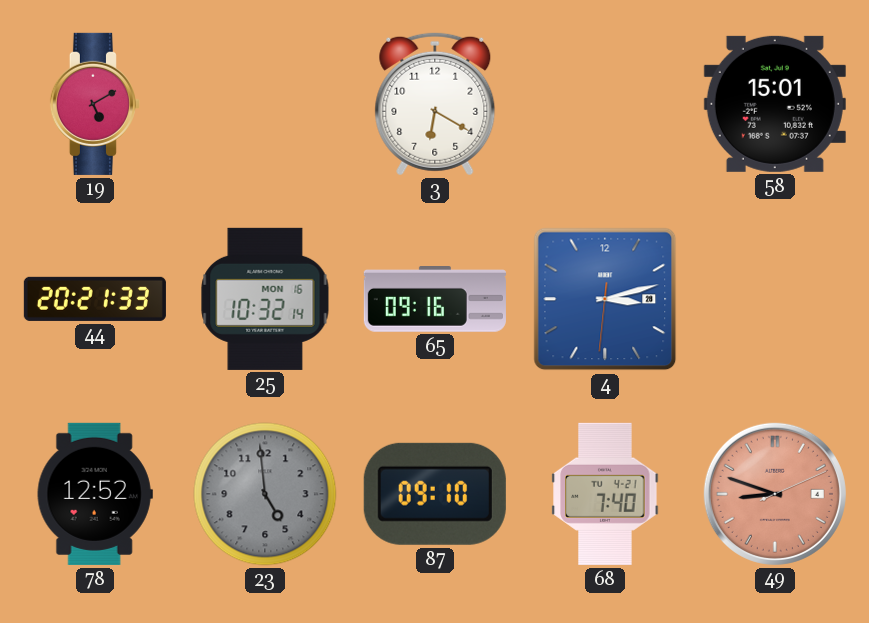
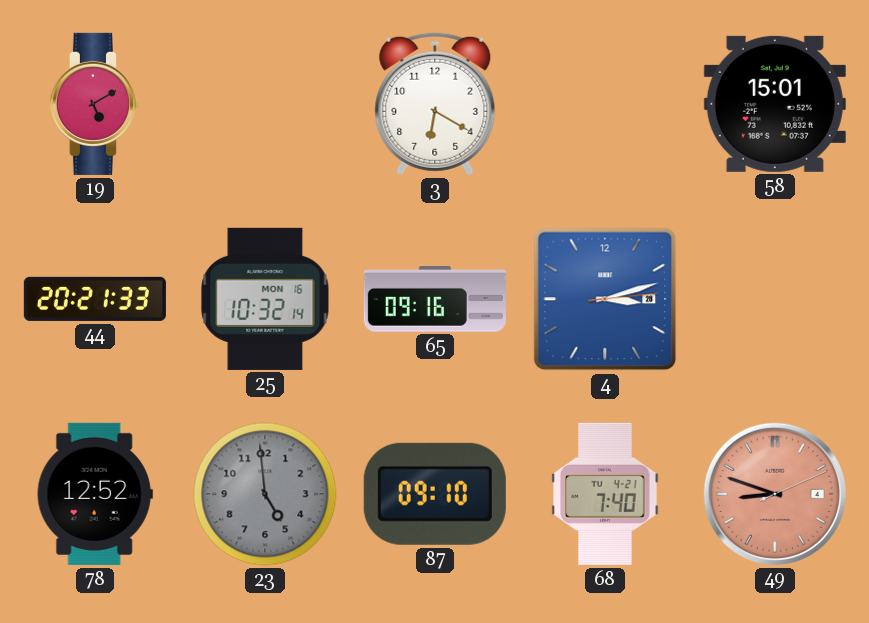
4: 3:12:31 -> 3:12:14
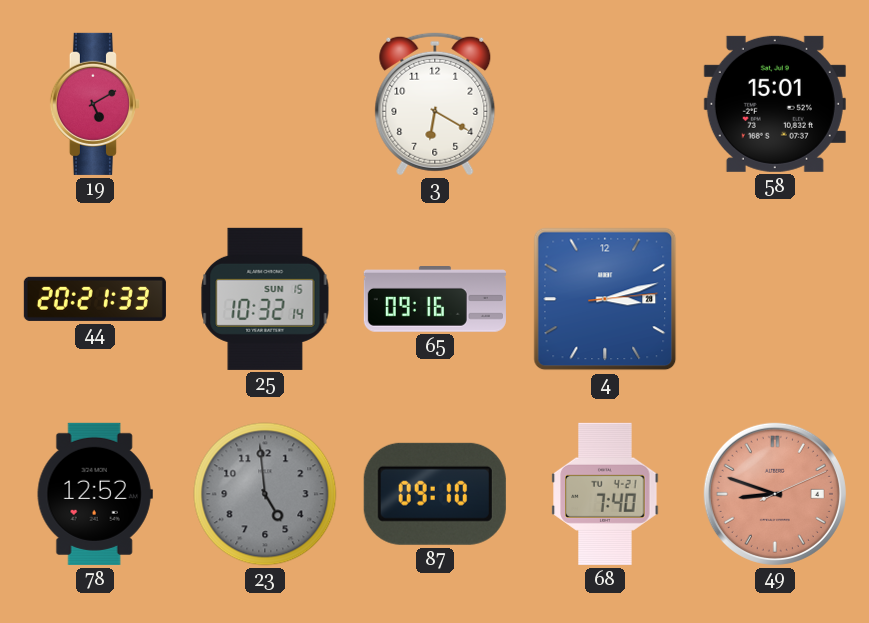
25 date: MON 16 -> SUN 15
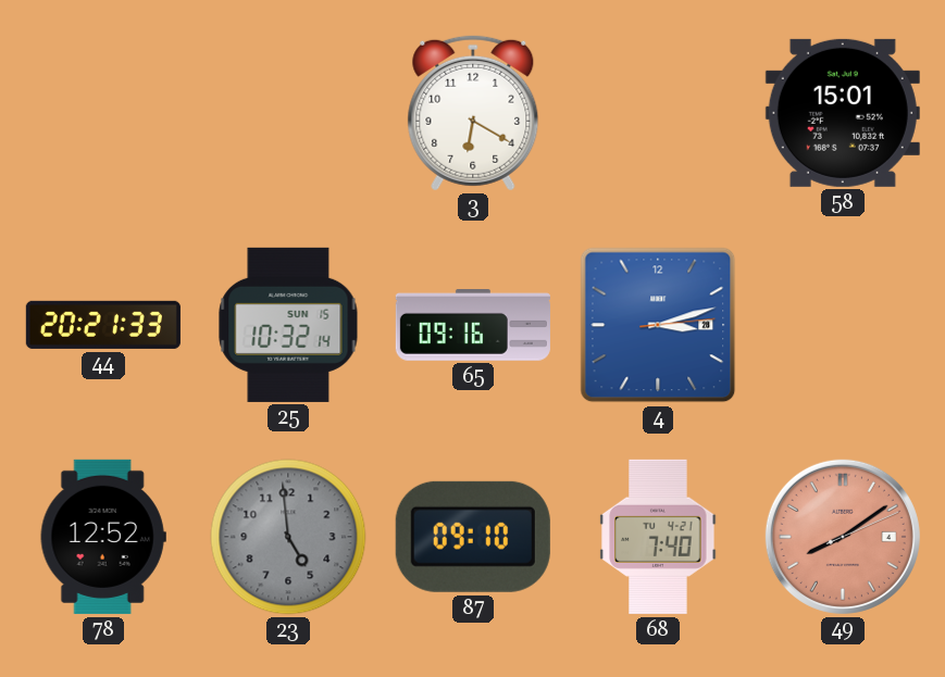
19: 5:10 -> none
49: 8:48 -> 8:09
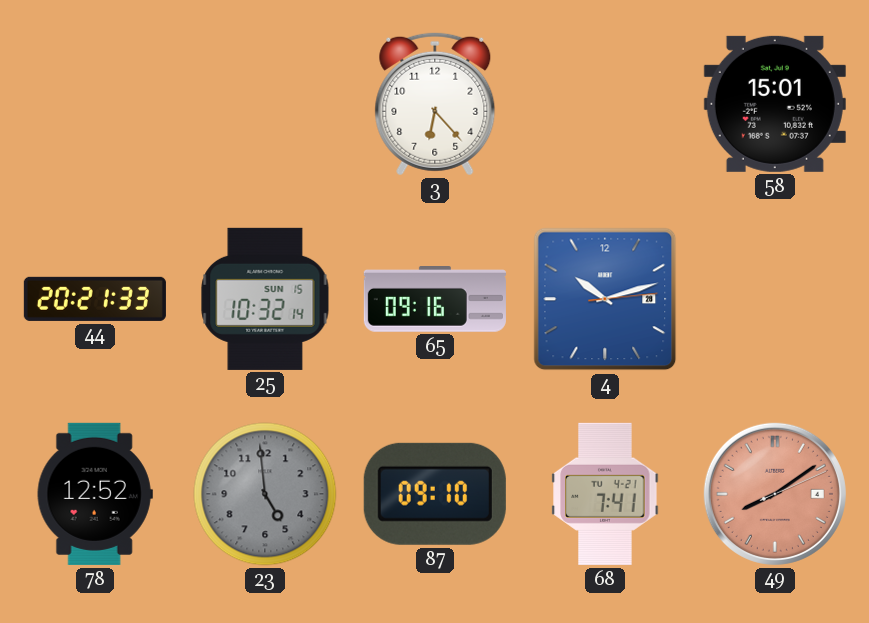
3: 6:20 -> 6:23
4: 3:12 -> 10:12
68: 7:40 -> 7:41
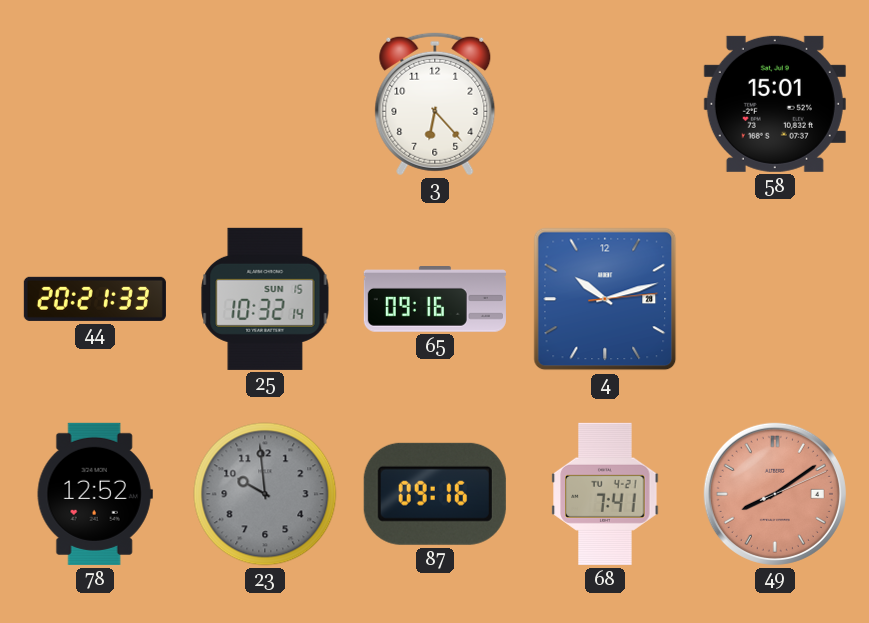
23: 4:59 -> 9:59
87: 09:10 -> 09:16
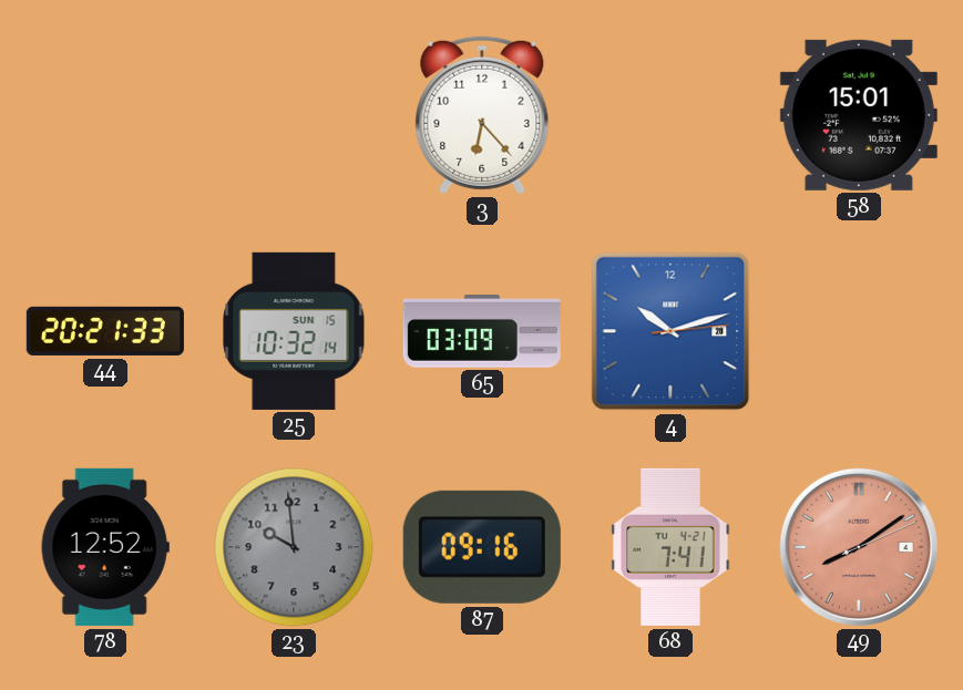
65: 09:16 -> 03:09
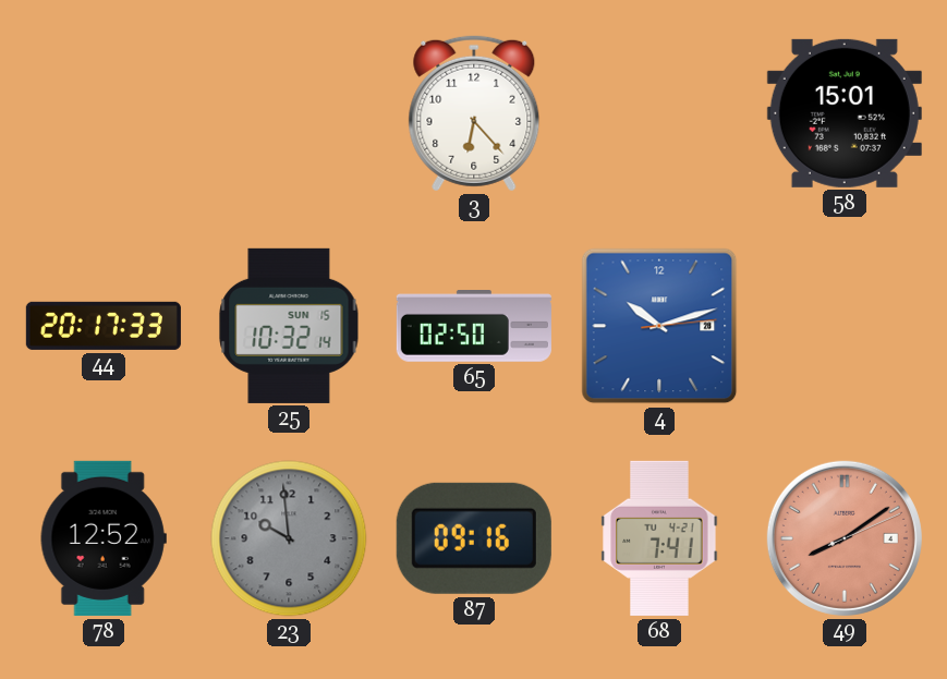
44: 20:21 -> 20:17
65: 03:09 -> 02:50
